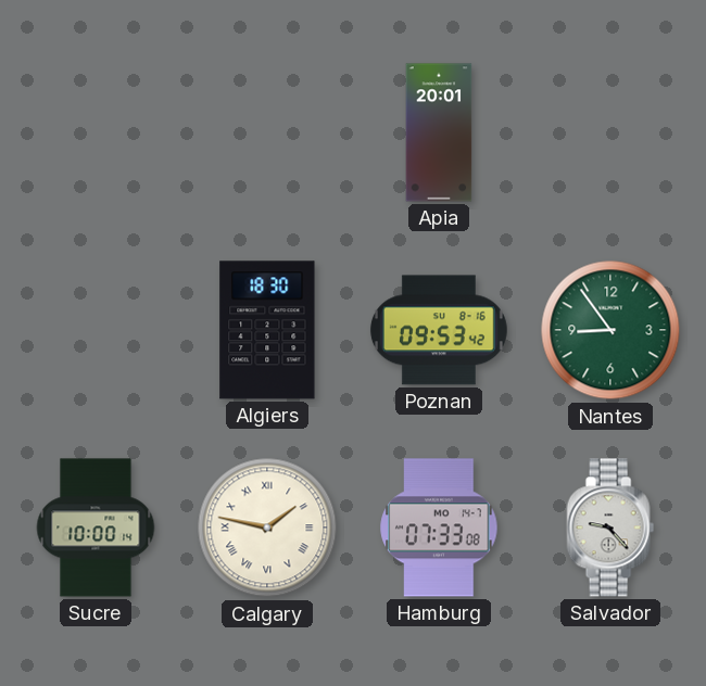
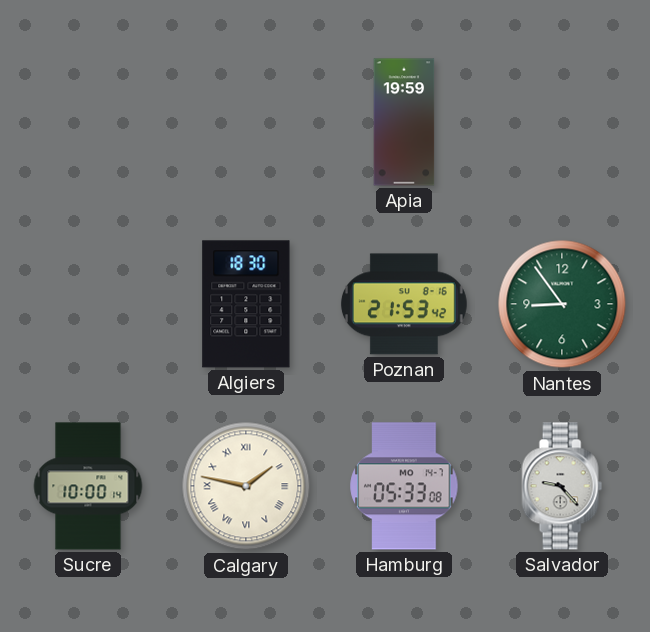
Apia: 20:01 -> 19:59
Poznan: 09:53 -> 21:53
Hamburg: 07:33 -> 05:33
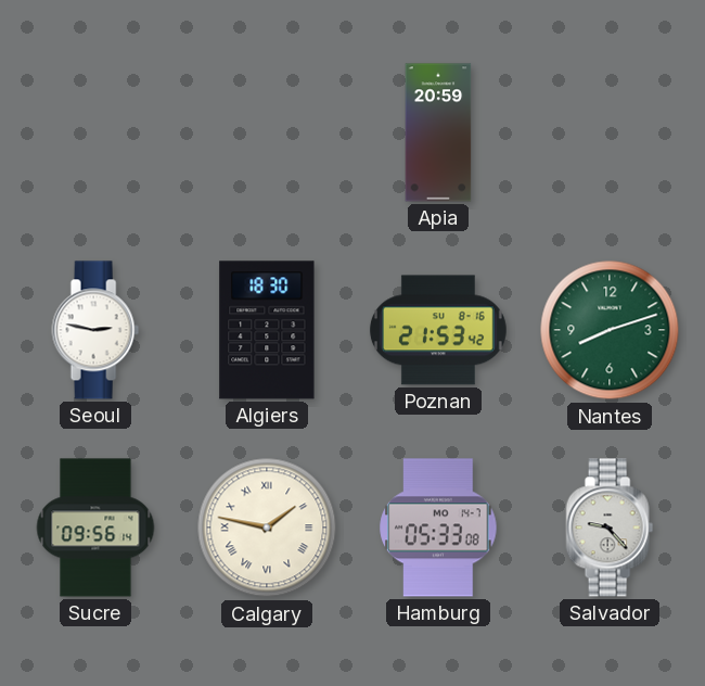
Apia: 19:59 -> 20:59
Seoul: none -> 2:47
Nantes: 8:54 -> 8:12
Sucre: 10:00 -> 09:56
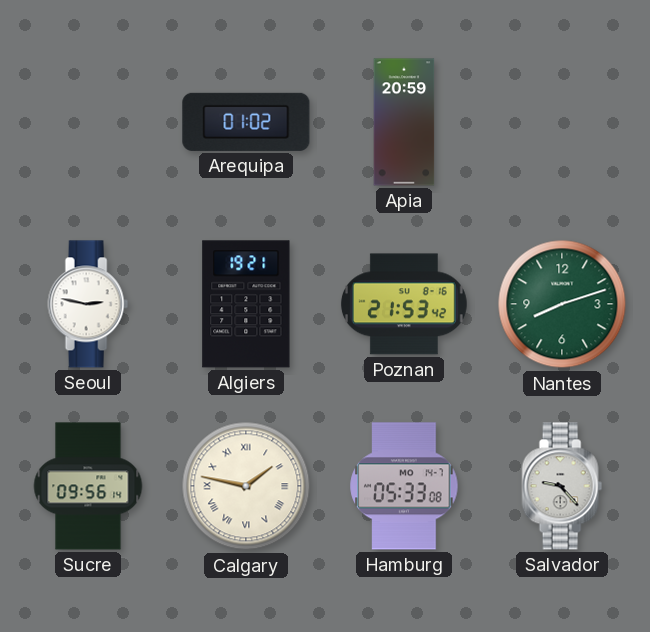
Arequipa: none -> 01:02
Algiers: 18:30 -> 19:21
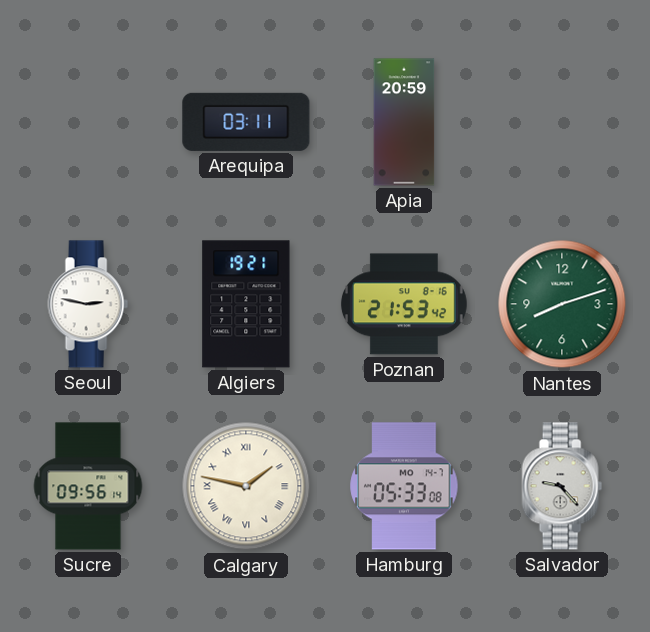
Arequipa: 01:02 -> 03:11
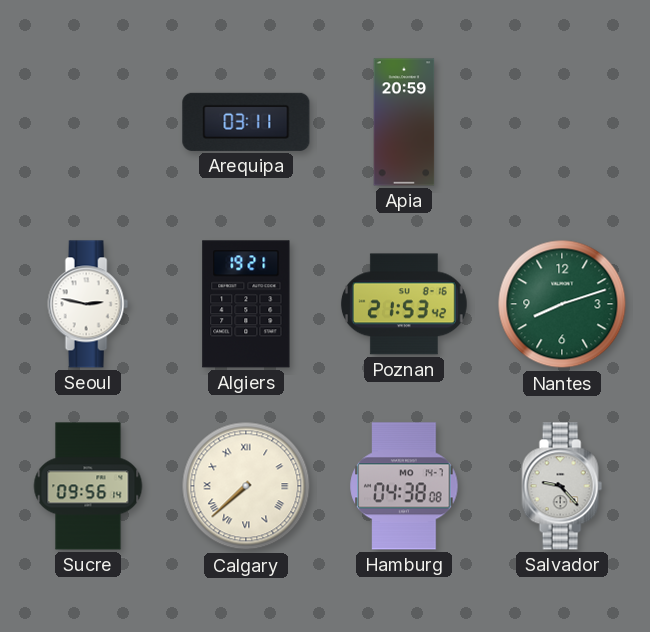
Calgary: 1:47 -> 7:38
Hamburg: 05:33 -> 04:38
